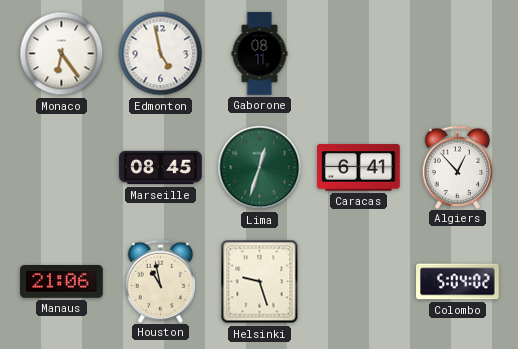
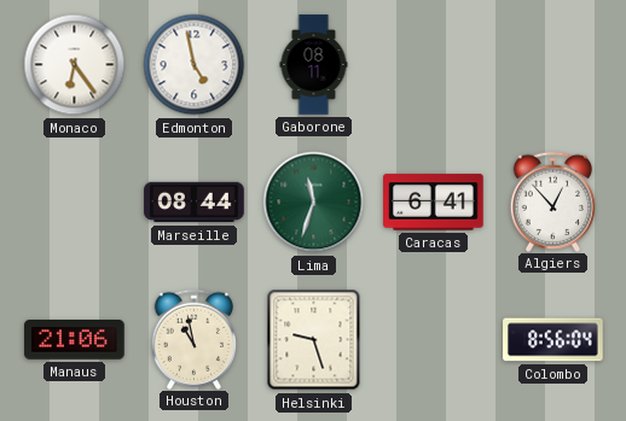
Marseille: 08:45 -> 08:44
Lima: 12:33 -> 11:33
Colombo: 5:04 -> 8:56
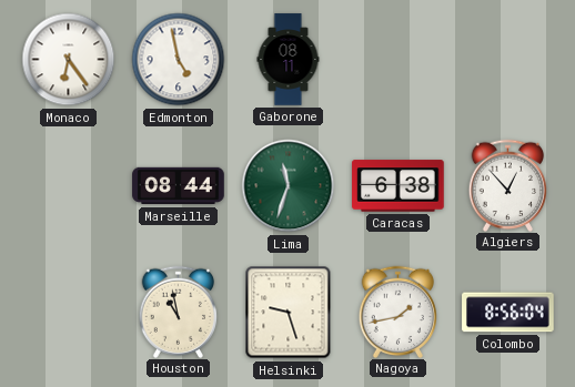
Caracas: 6:41 -> 6:38
Manaus: 21:06 -> none
Nagoya: none -> 1:43
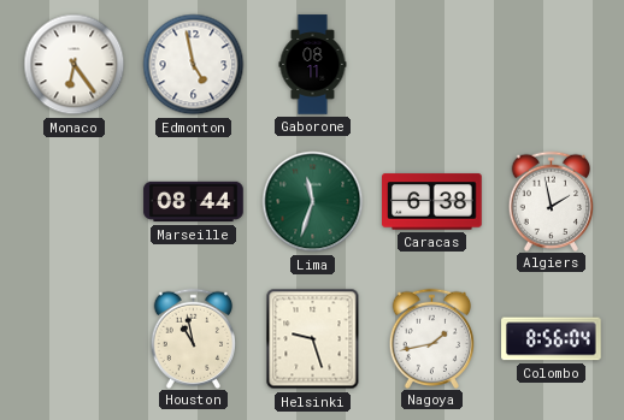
Algiers: 12:53 -> 1:58
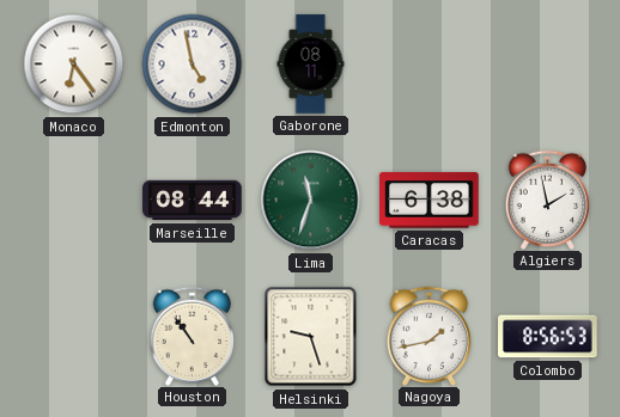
Houston: 10:58 -> 10:54
Colombo: 8:56:04 -> 8:56:53
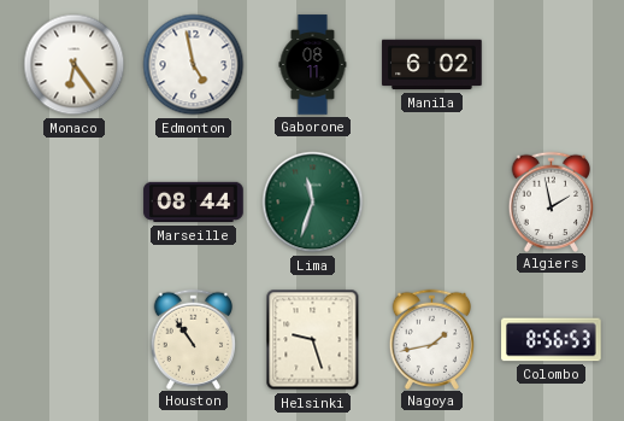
Manila: none -> 6:02
Caracas: 6:38 -> none
